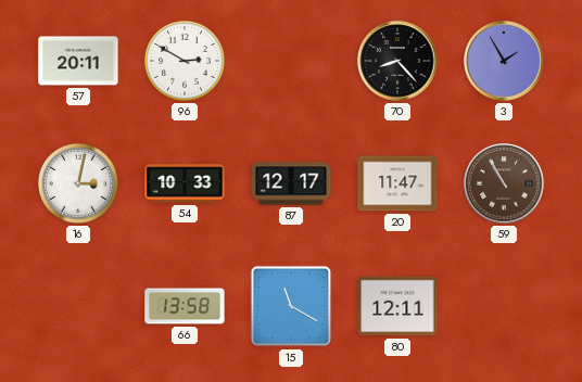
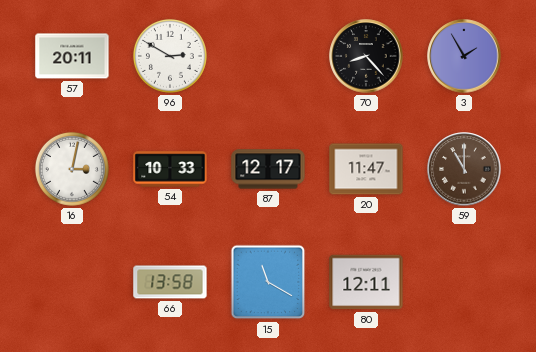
59: 10:55 -> 11:00
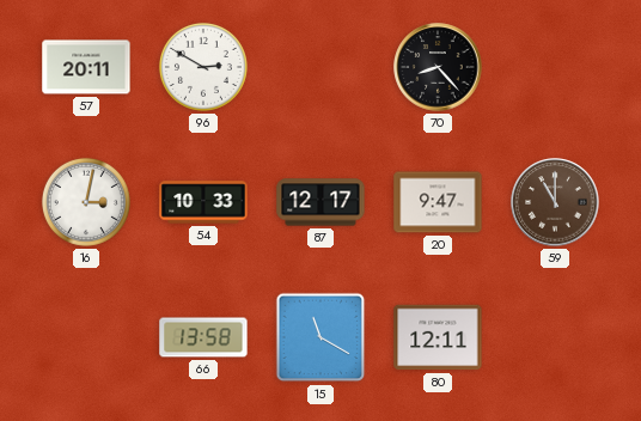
3: 1:55 -> none
20: 11:47 -> 9:47
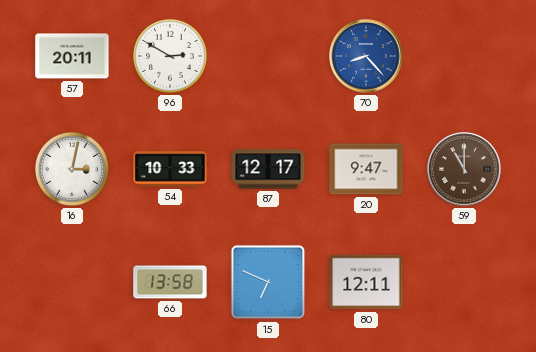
70 dial: black -> blue
15: 11:20 -> 6:49
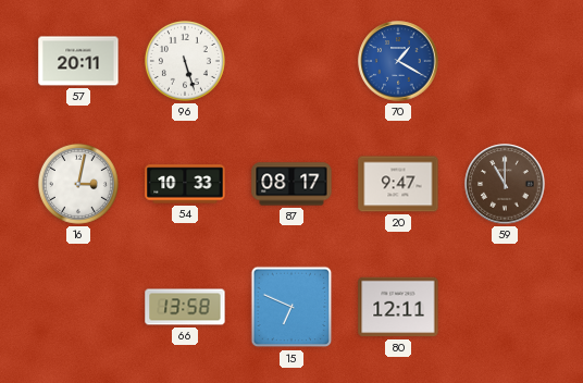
96: 2:50 -> 5:27
70: 8:23 -> 1:20
87: 12:17 -> 08:17
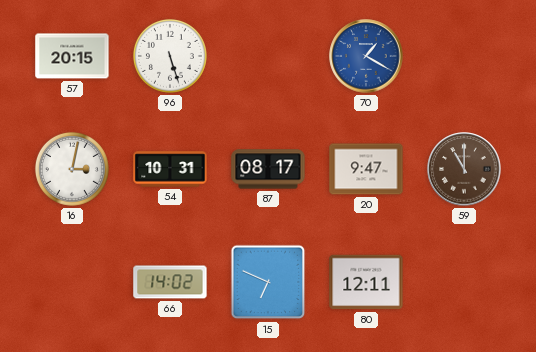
57: 20:11 -> 20:15
54: 10:33 -> 10:31
66: 13:58 -> 14:02
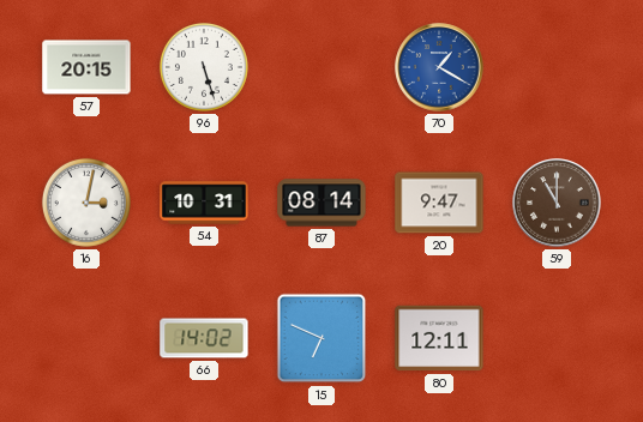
87: 08:17 -> 08:14
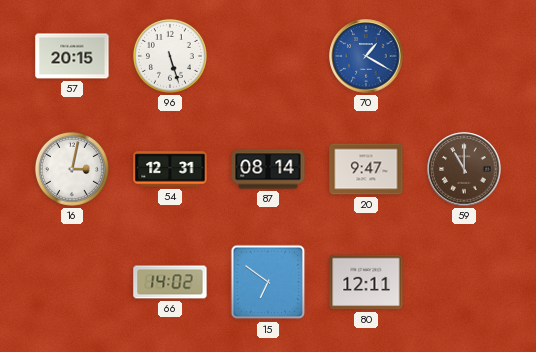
54: 10:31 -> 12:31
15: 6:49 -> 6:51
